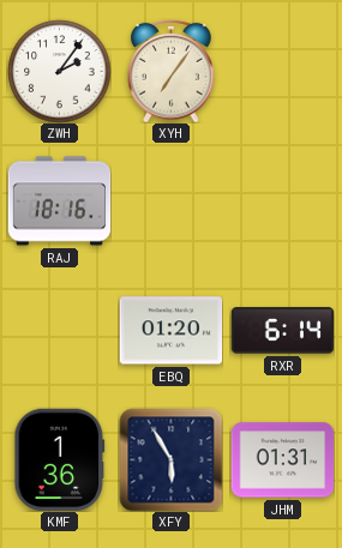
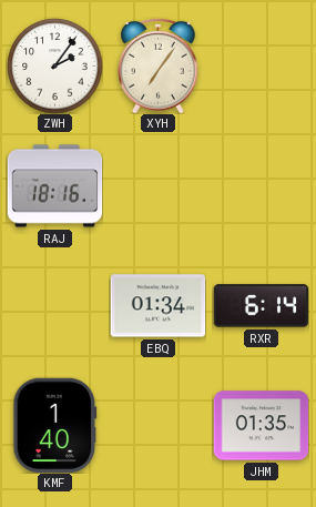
EBQ: 01:20 -> 01:34
KMF: 1:36 -> 1:40
XFY: 5:55 -> none
JHM: 01:31 -> 01:35
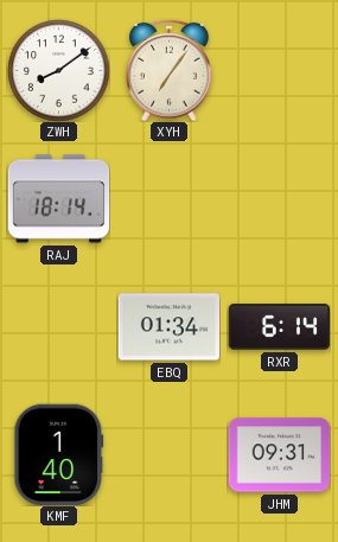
ZWH: 2:06 -> 8:09
RAJ: 18:16 -> 18:14
JHM: 01:35 -> 09:31
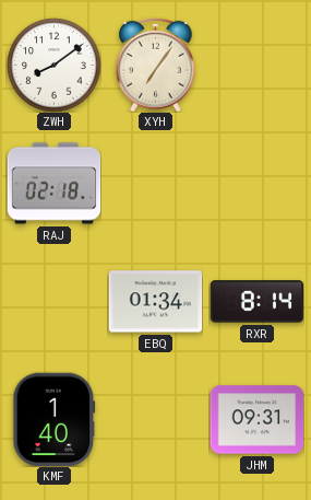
RAJ: 18:14 -> 02:18
RXR: 6:14 -> 8:14
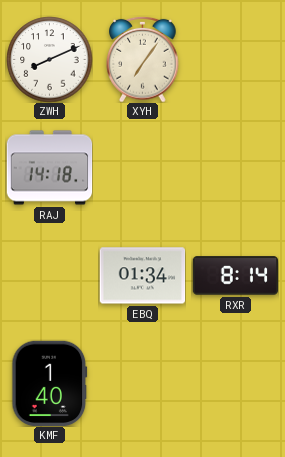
ZWH: 8:09 -> 8:11
RAJ: 02:18 -> 14:18
JHM: 09:31 -> none
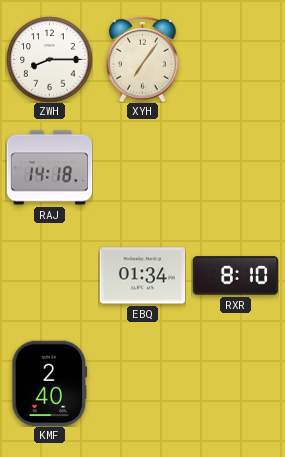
ZWH: 8:11 -> 8:15
RXR: 8:14 -> 8:10
KMF: 1:40 -> 2:40
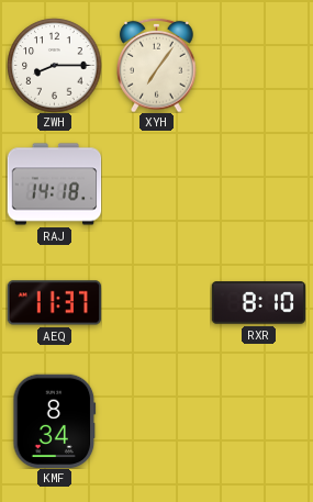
AEQ: none -> 11:37
EBQ: 01:34 -> none
KMF: 2:40 -> 8:34
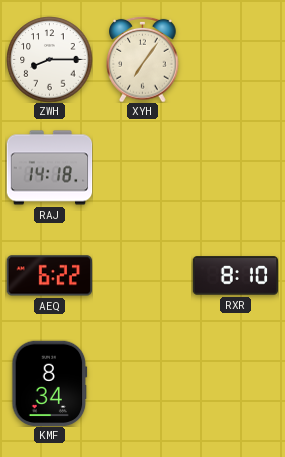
AEQ: 11:37 -> 6:22
